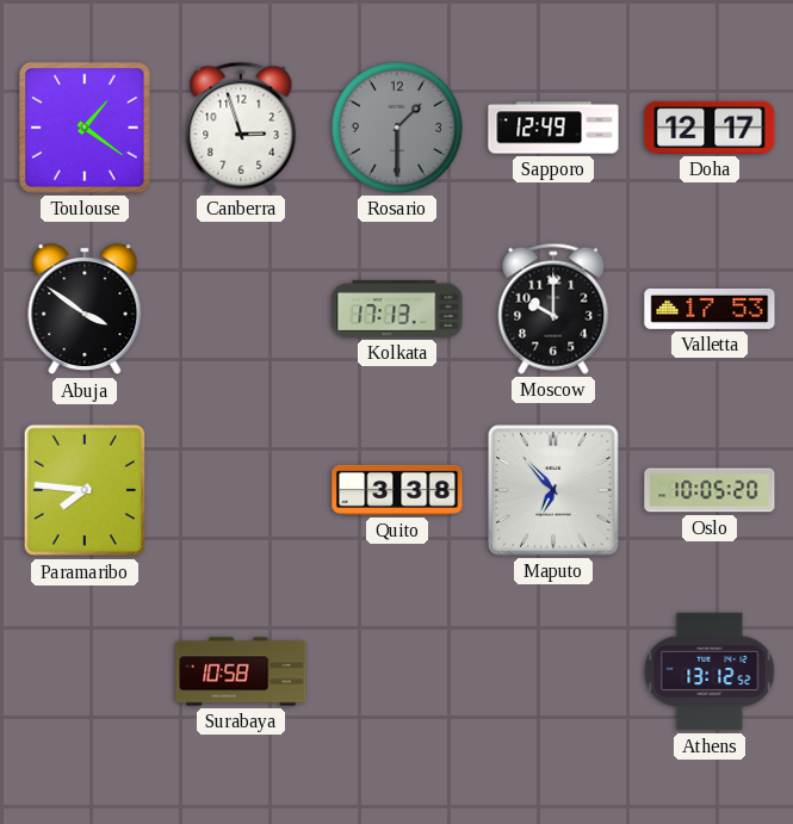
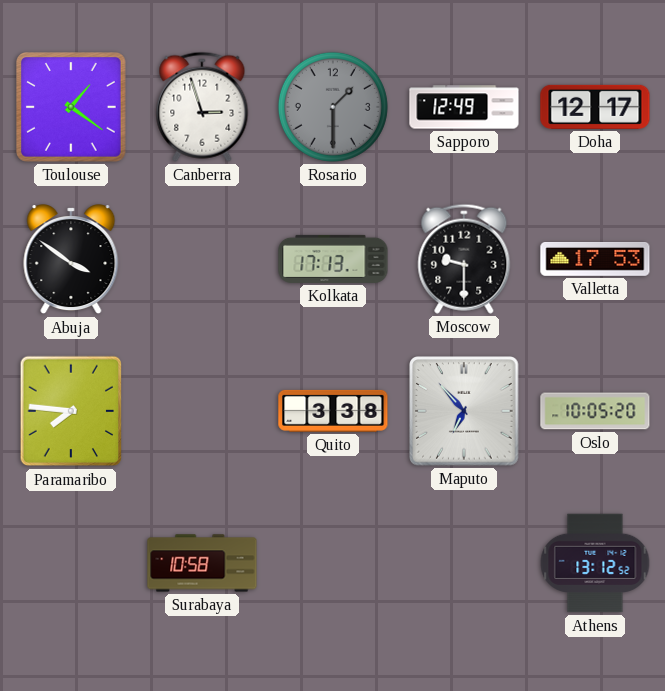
Moscow: 10:00 -> 9:30
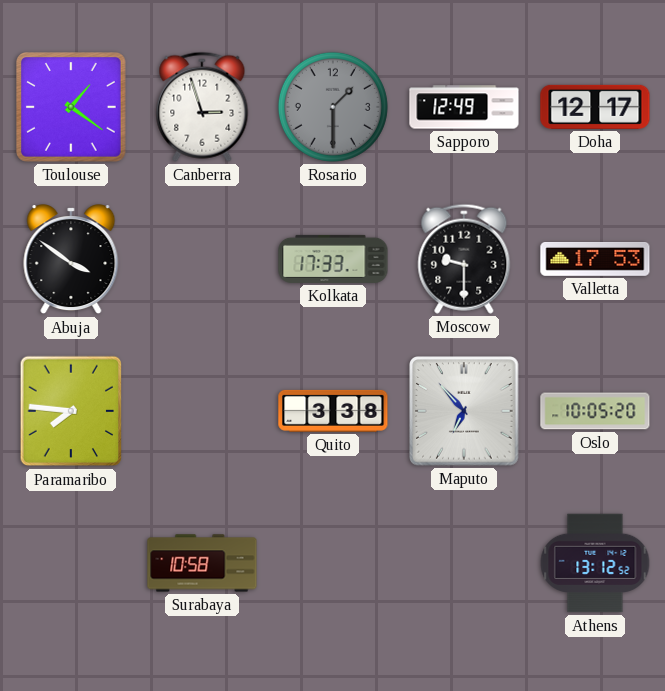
Kolkata: 17:13 -> 17:33
